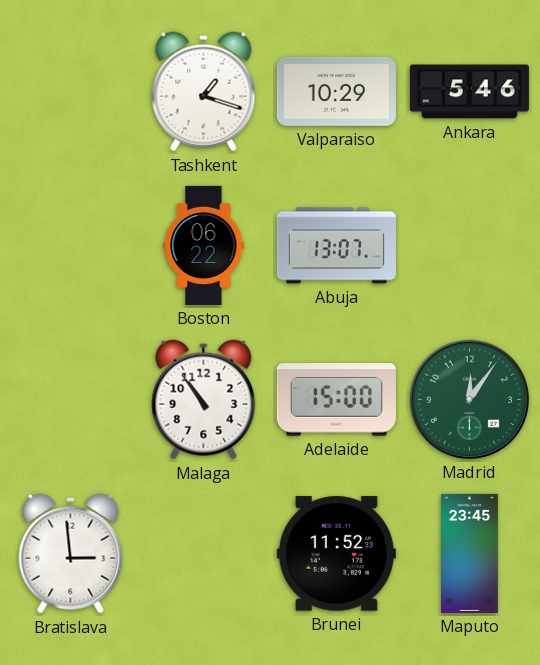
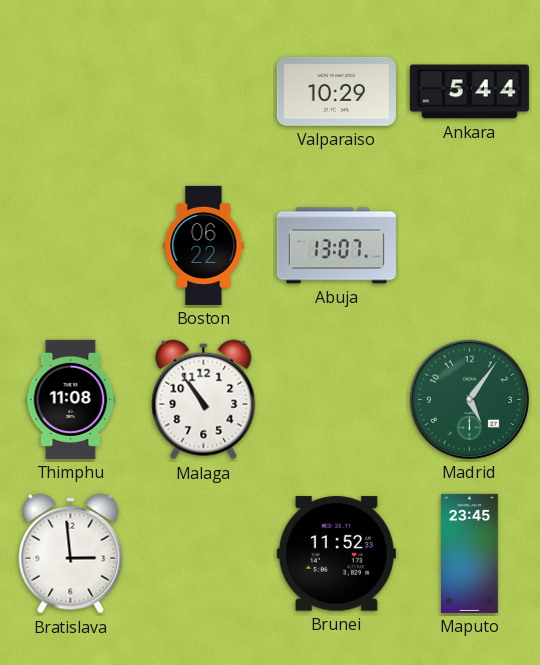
Tashkent: 1:18 -> none
Ankara: 5:46 -> 5:44
Thimphu: none -> 11:08
Adelaide: 15:00 -> none
Madrid: 12:06 -> 5:06
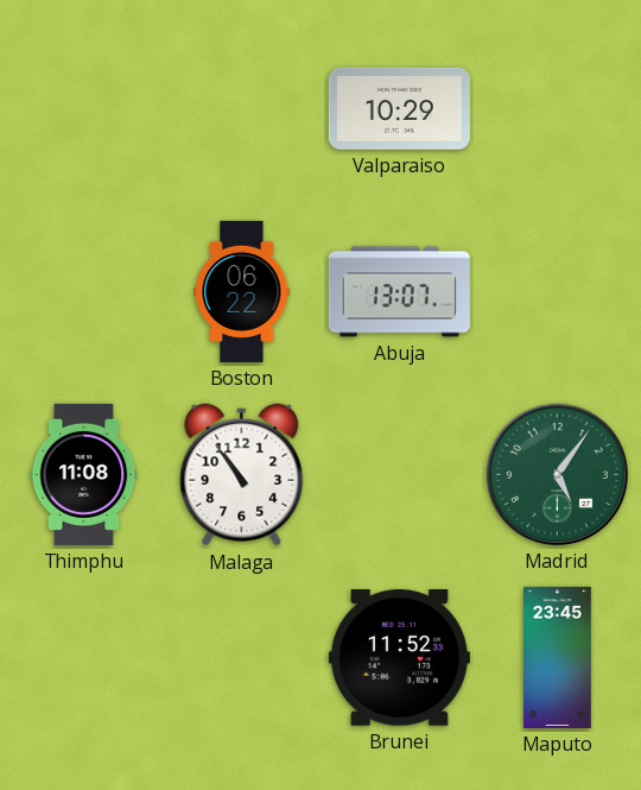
Ankara: 5:44 -> none
Bratislava: 2:59 -> none
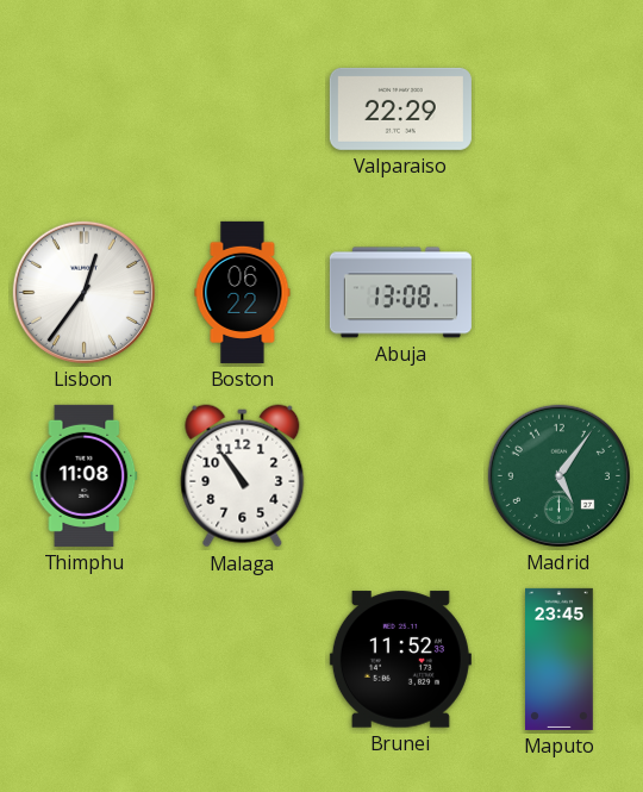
Valparaiso: 10:29 -> 22:29
Lisbon: none -> 12:36
Abuja: 13:07 -> 13:08
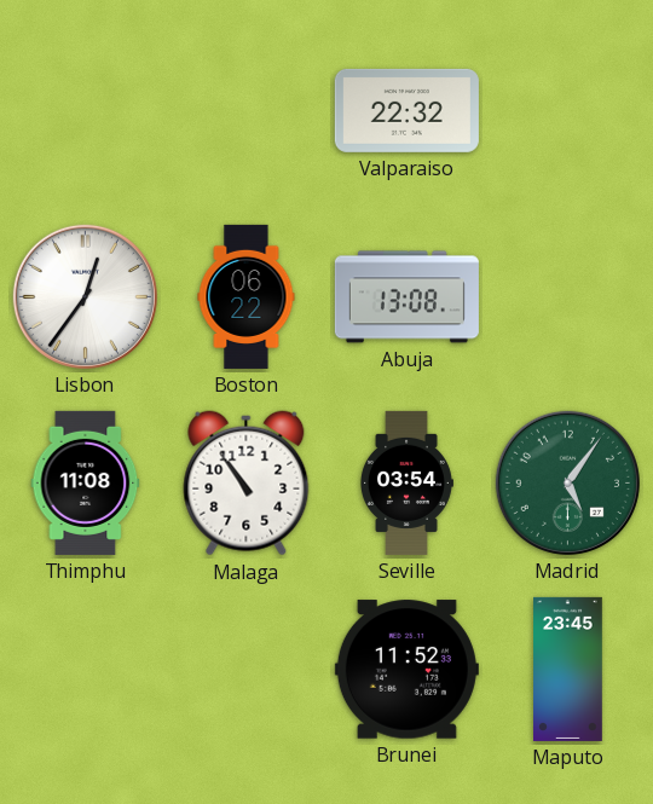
Valparaiso: 22:29 -> 22:32
Seville: none -> 03:54
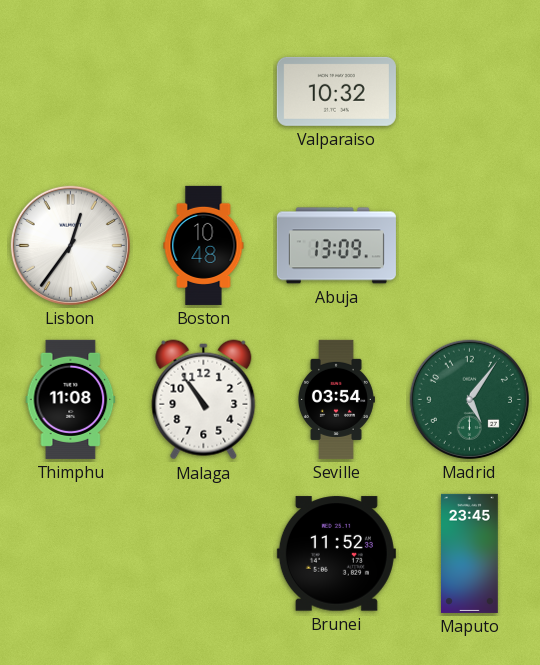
Valparaiso: 22:32 -> 10:32
Boston: 06:22 -> 10:48
Abuja: 13:08 -> 13:09
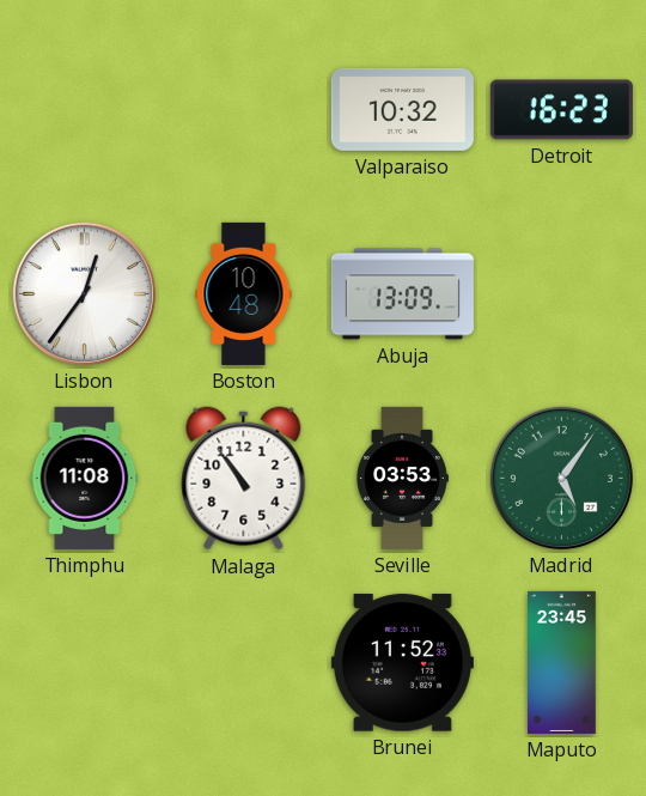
Detroit: none -> 16:23
Seville: 03:54 -> 03:53
